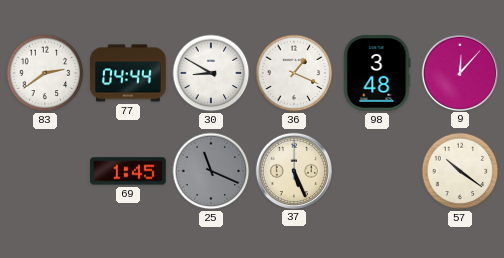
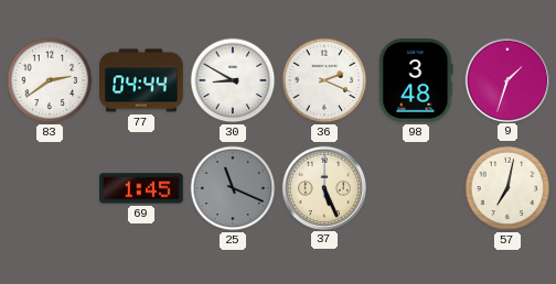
36: 1:19 -> 2:19
9: 12:07 -> 1:33
57: 10:21 -> 7:02
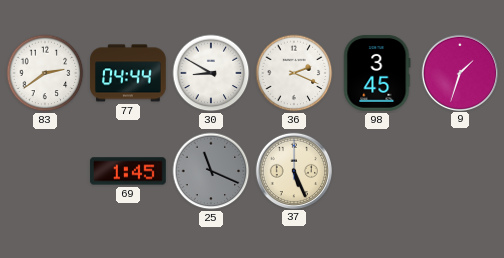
98: 3:48 -> 3:45
57: 7:02 -> none
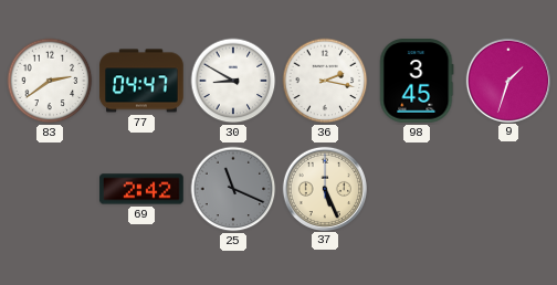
77: 04:44 -> 04:47
36: 2:19 -> 2:17
69: 1:45 -> 2:42
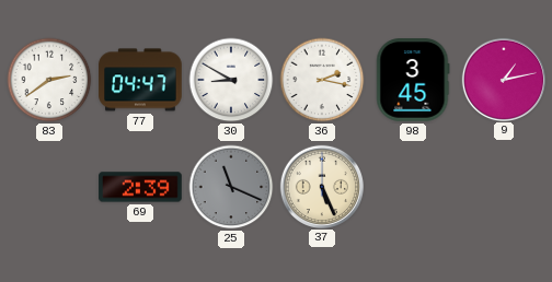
9: 1:33 -> 1:13
69: 2:42 -> 2:39
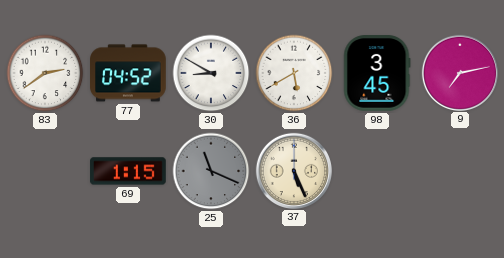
77: 04:47 -> 04:52
36: 2:17 -> 5:40
9: 1:13 -> 7:13
69: 2:39 -> 1:15
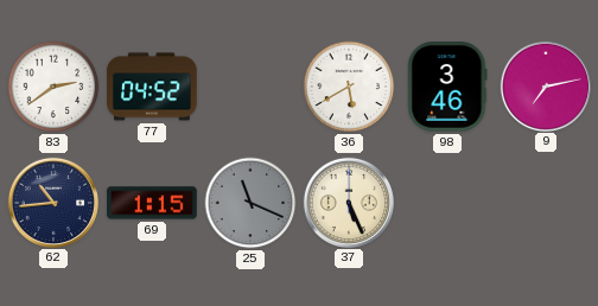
30: 8:50 -> none
98: 3:45 -> 3:46
62: none -> 10:44
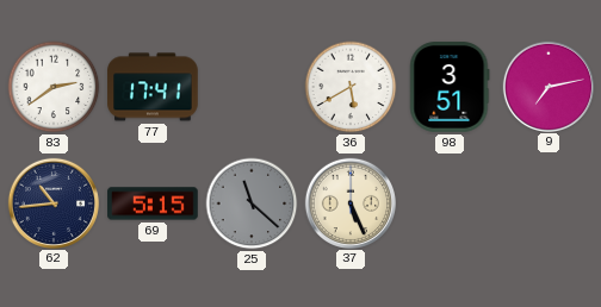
77: 04:52 -> 17:41
98: 3:46 -> 3:51
69: 1:15 -> 5:15
25: 11:19 -> 11:22
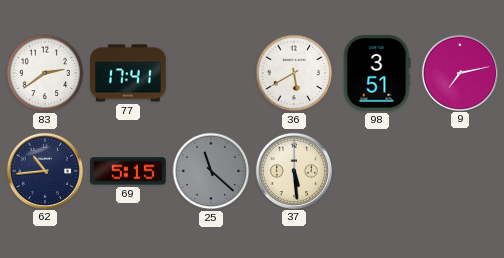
37: 5:26 -> 5:29
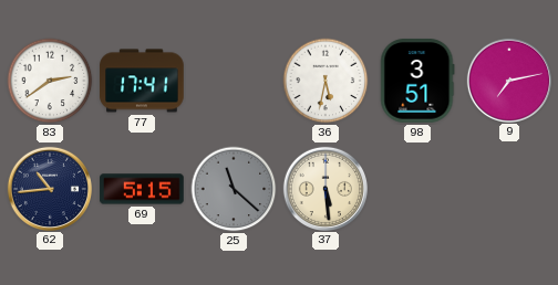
36: 5:40 -> 5:32
